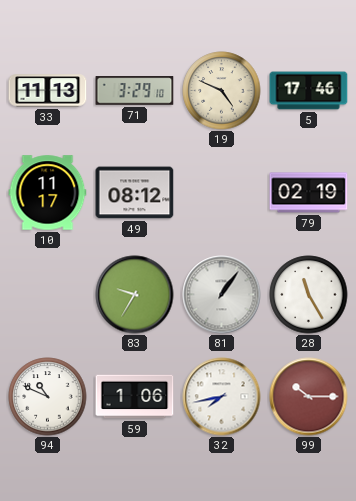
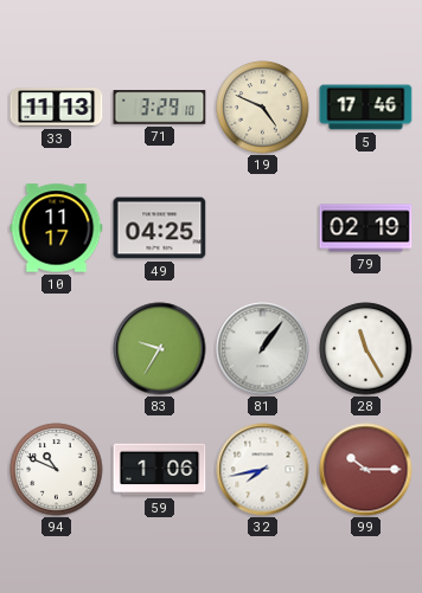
49: 08:12 -> 04:25
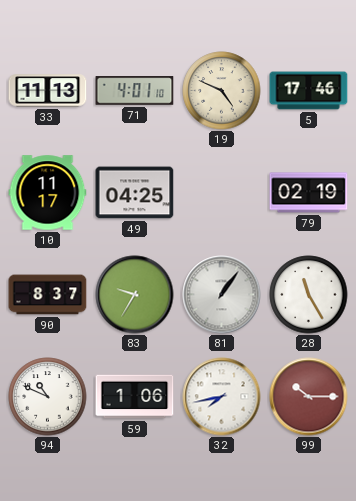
71: 3:29 -> 4:01
90: none -> 8:37
